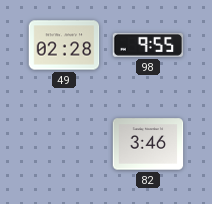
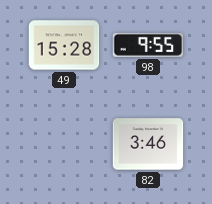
49: 02:28 -> 15:28
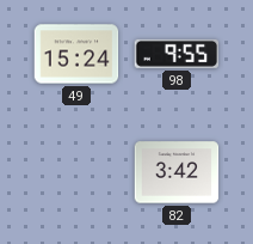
49: 15:28 -> 15:24
82: 3:46 -> 3:42
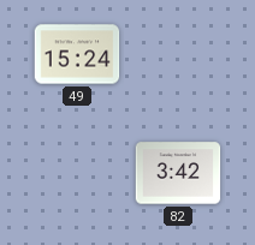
98: 9:55 -> none
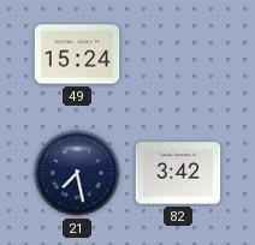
21: none -> 7:28
